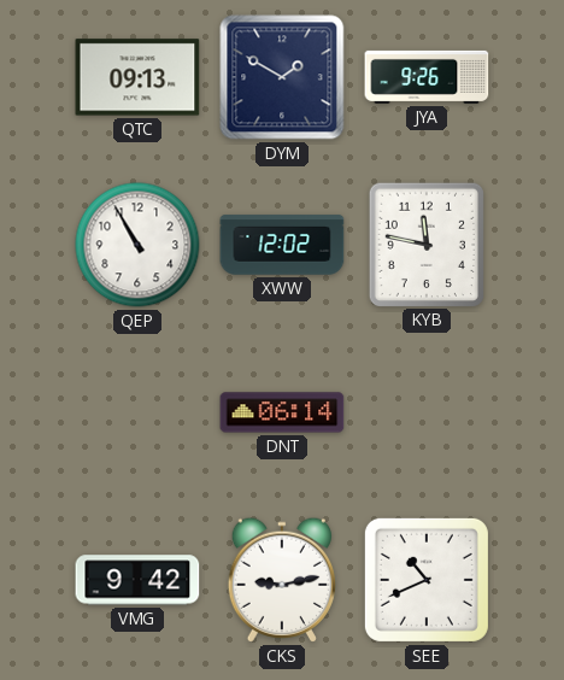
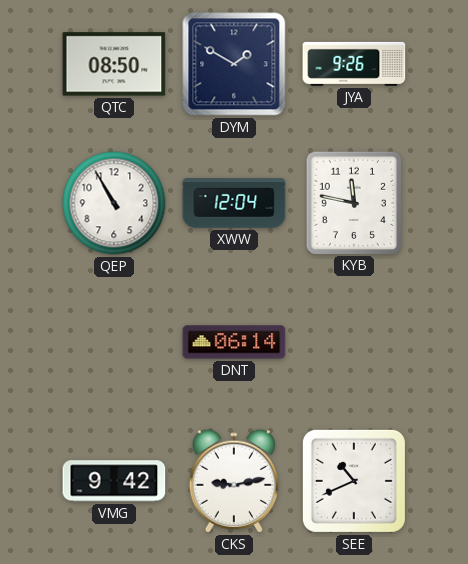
QTC: 09:13 -> 08:50
XWW: 12:02 -> 12:04
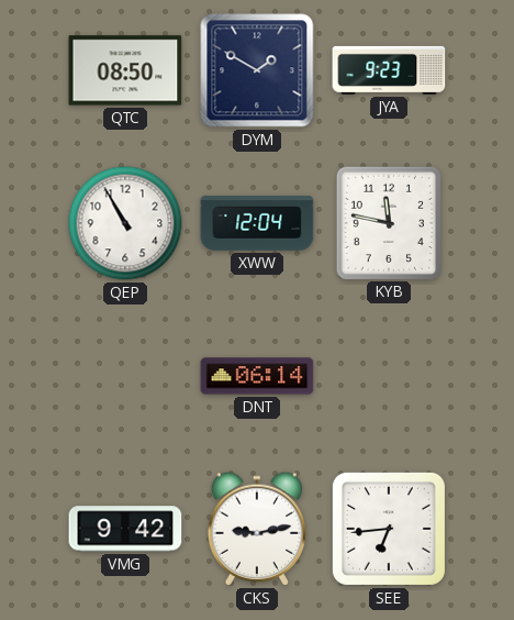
JYA: 9:26 -> 9:23
SEE: 10:41 -> 6:44
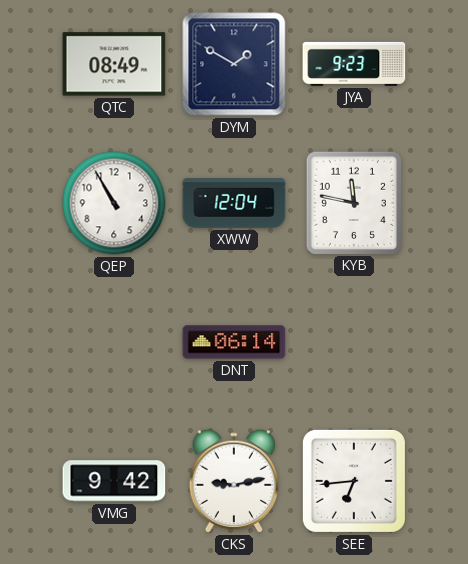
QTC: 08:50 -> 08:49
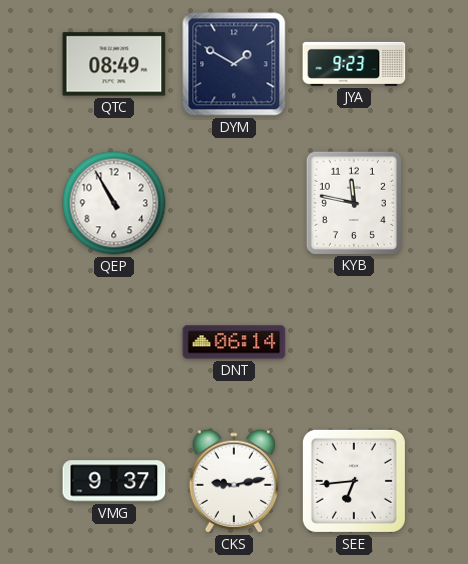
XWW: 12:04 -> none
VMG: 9:42 -> 9:37
